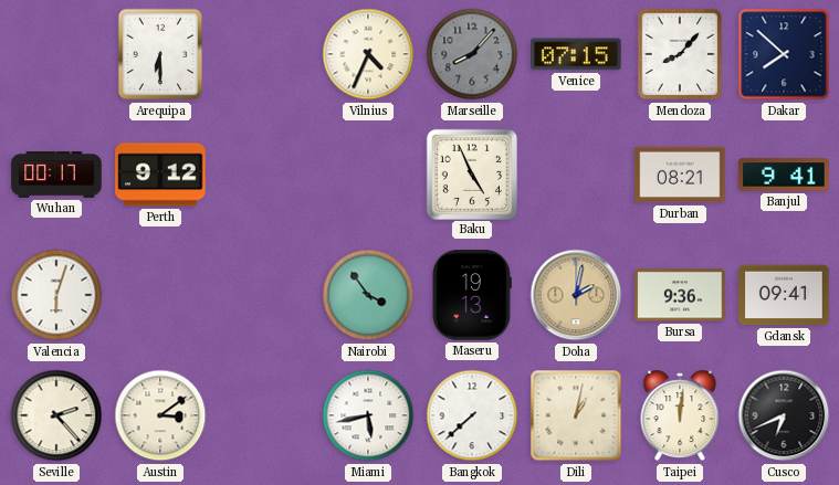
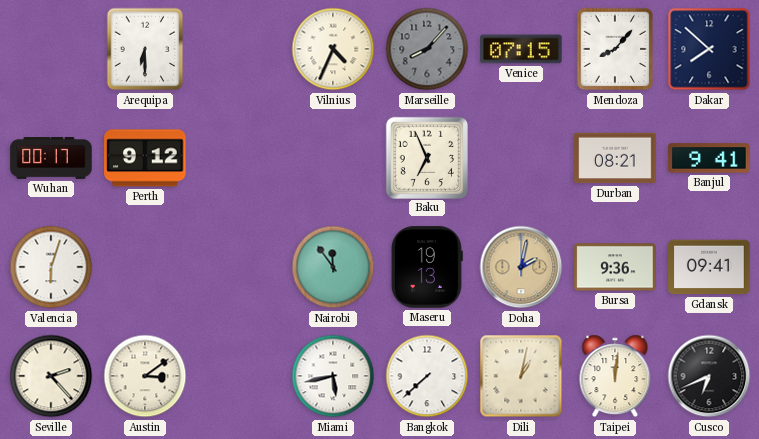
Baku: 4:56 -> 6:56
Nairobi: 3:54 -> 11:54
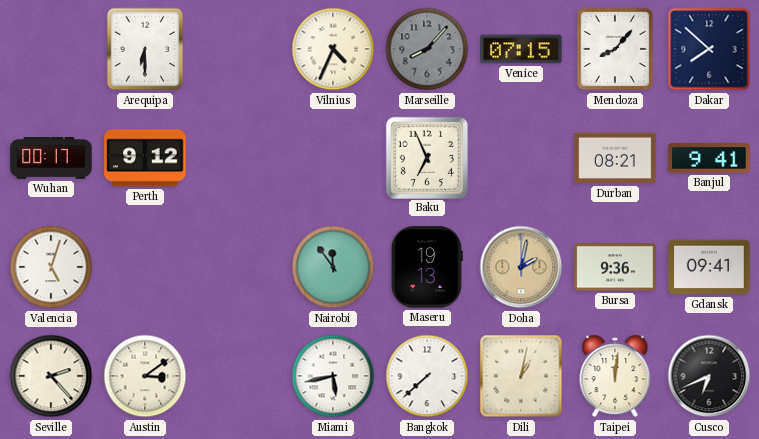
Valencia: 6:03 -> 5:03
